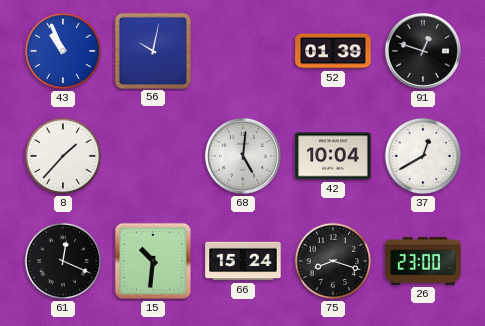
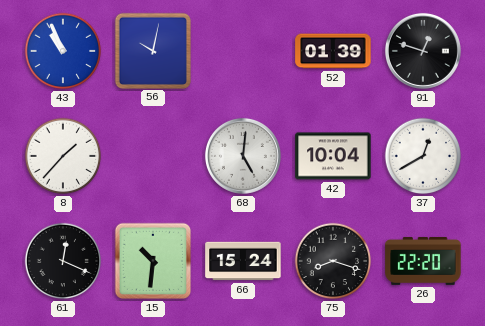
26: 23:00 -> 22:20
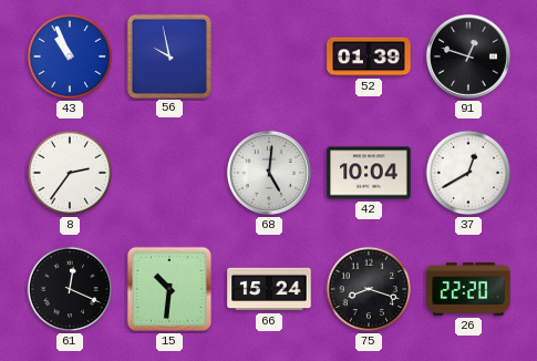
56: 10:02 -> 9:58
8: 1:37 -> 2:36
